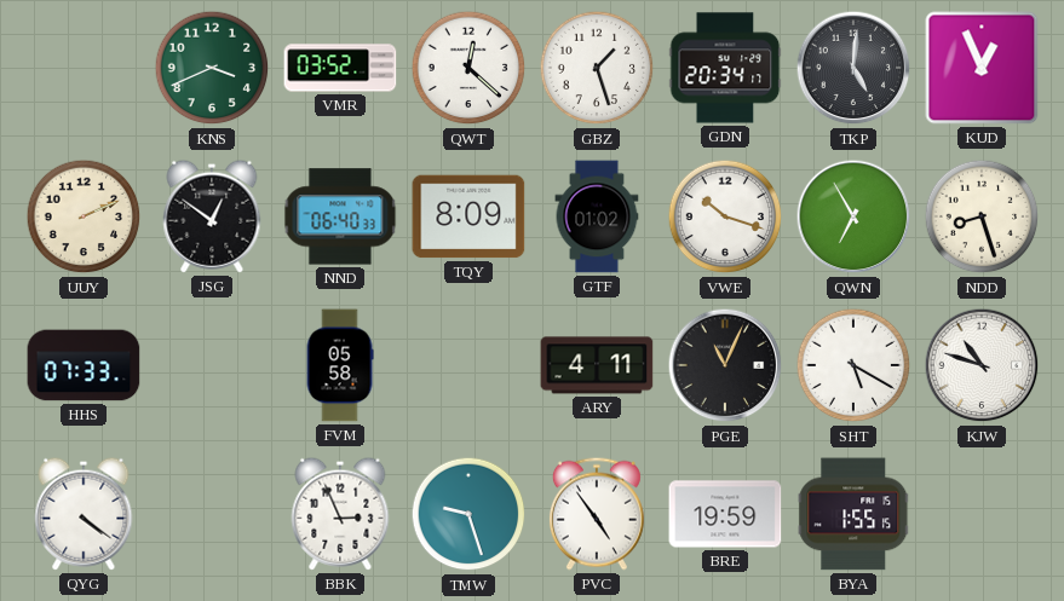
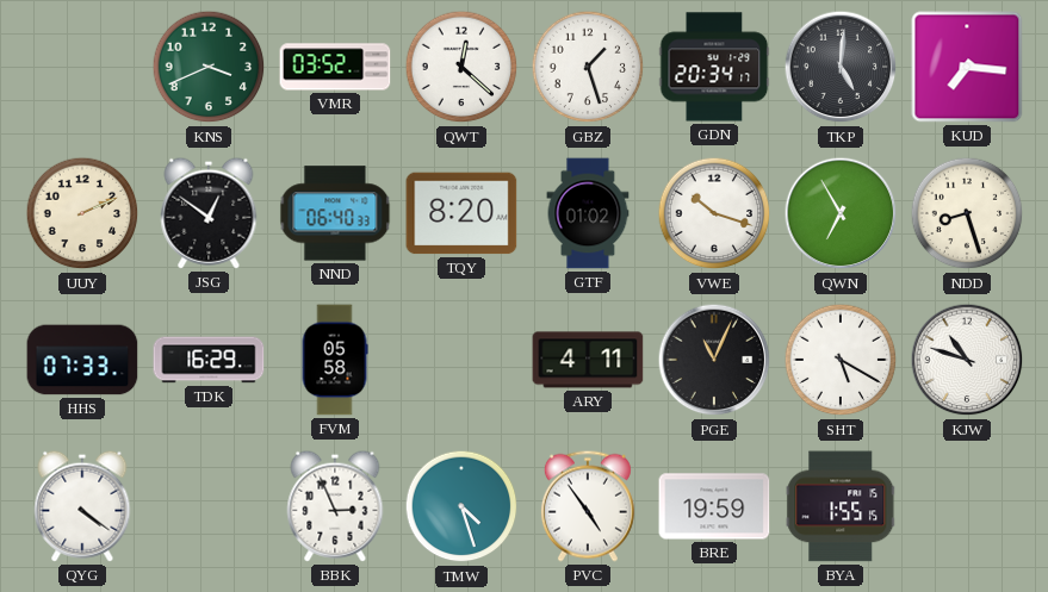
KUD: 12:56 -> 7:16
TQY: 8:09 -> 8:20
TDK: none -> 16:29
TMW: 9:27 -> 4:27
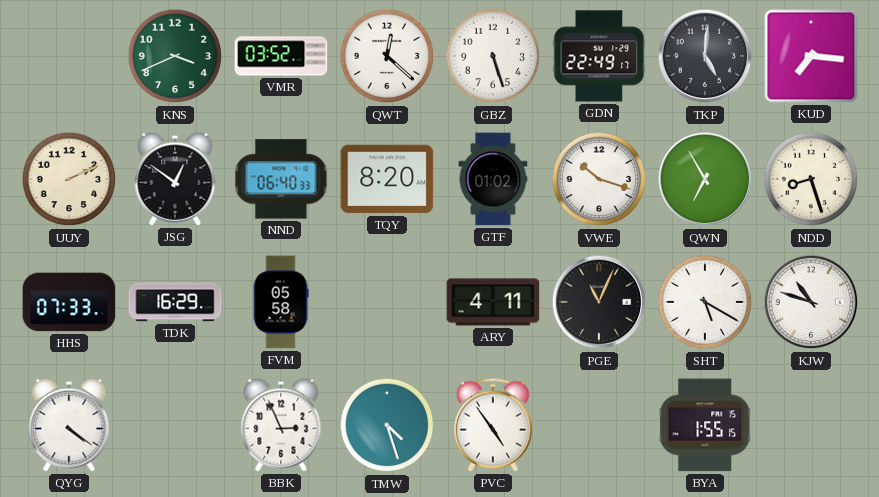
GBZ: 1:27 -> 5:27
GDN: 20:34 -> 22:49
BRE: 19:59 -> none
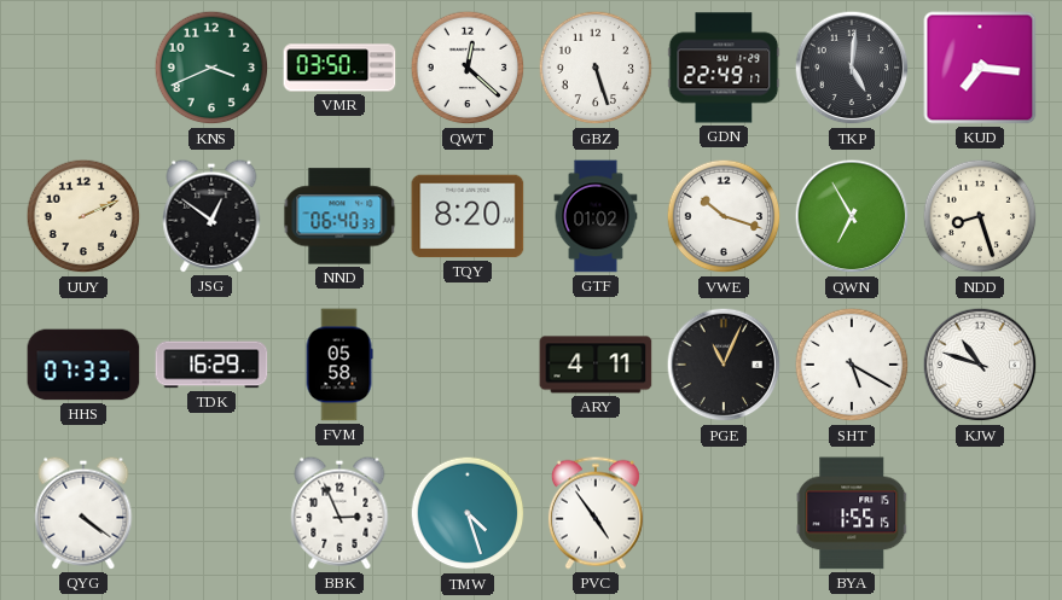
VMR: 03:52 -> 03:50
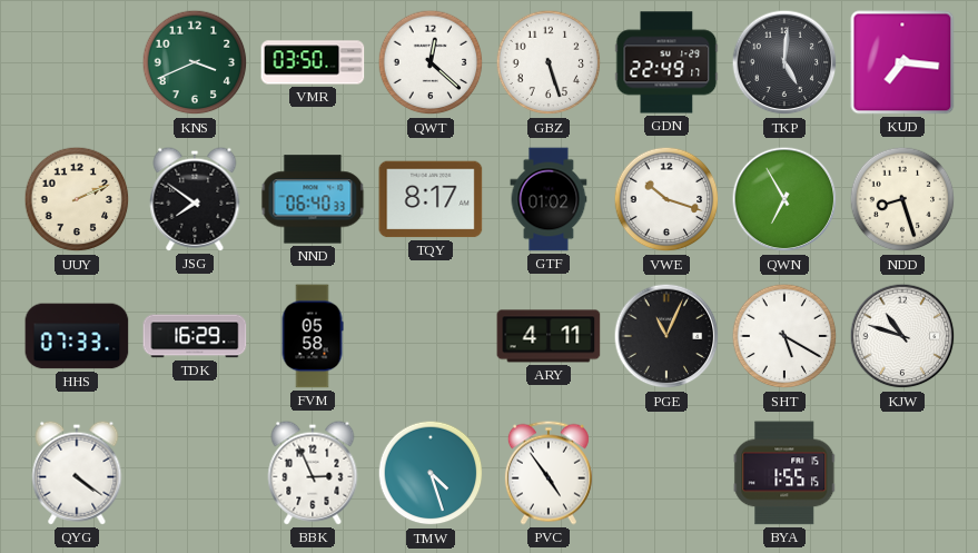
JSG: 12:51 -> 7:51
TQY: 8:20 -> 8:17
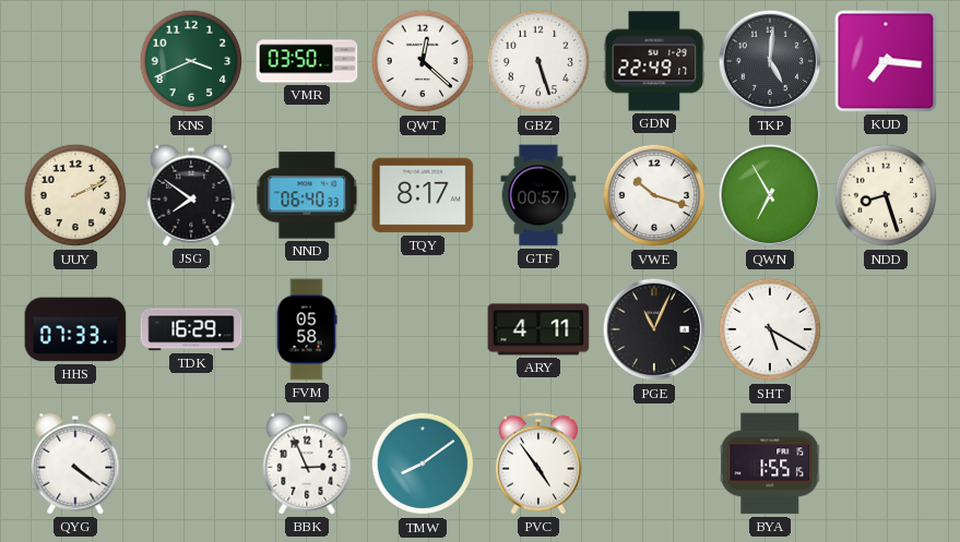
GTF: 01:02 -> 00:57
KJW: 10:48 -> none
TMW: 4:27 -> 8:09
